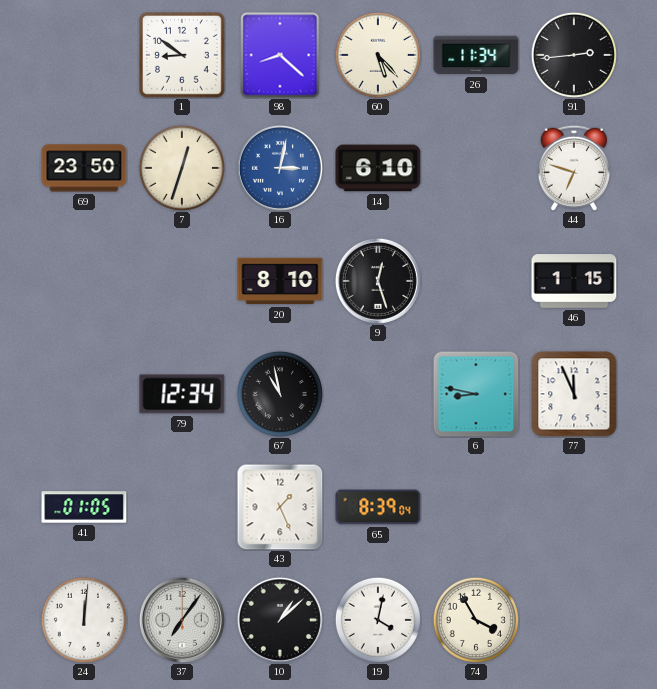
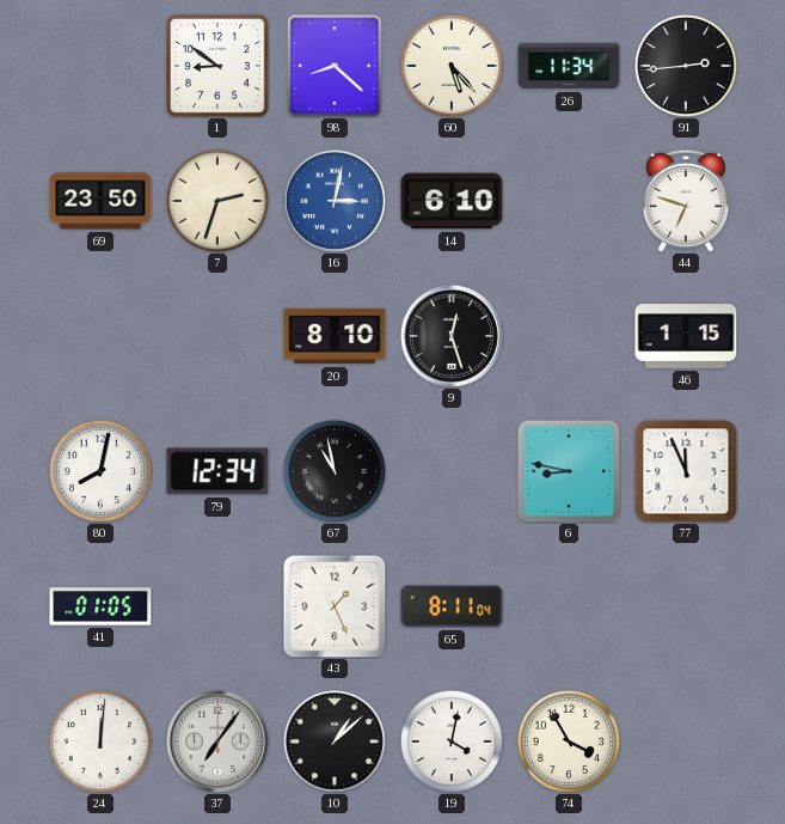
7: 12:33 -> 2:33
80: none -> 8:02
65: 8:39 -> 8:11
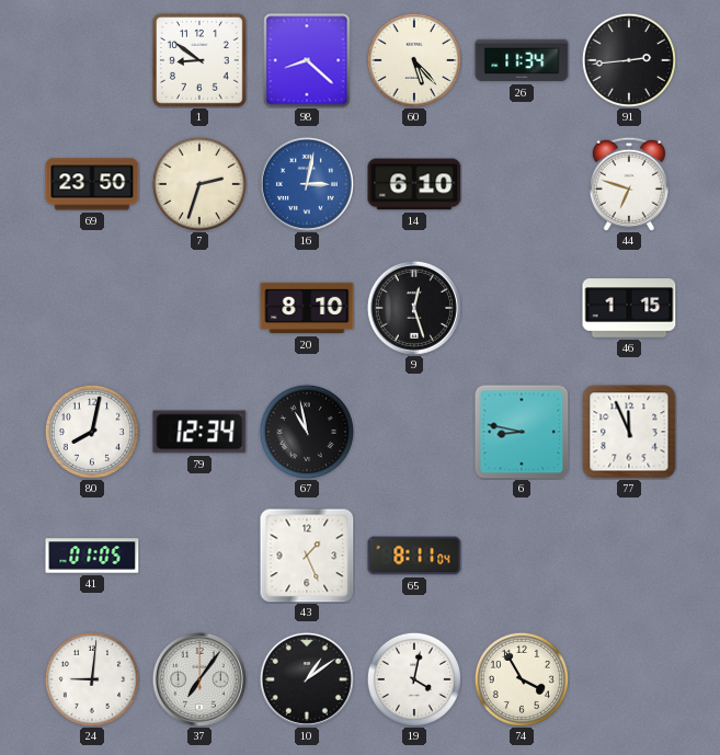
24: 12:01 -> 9:01
10: 1:08 -> 1:09
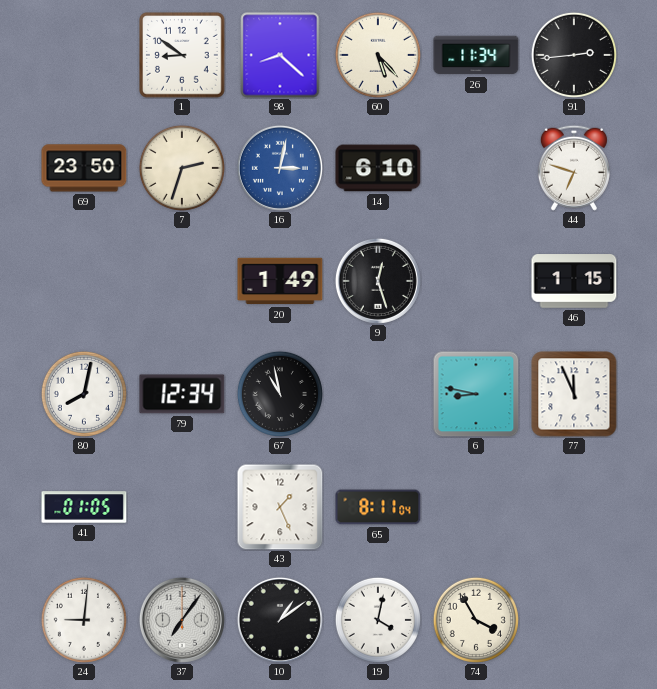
20: 8:10 -> 1:49
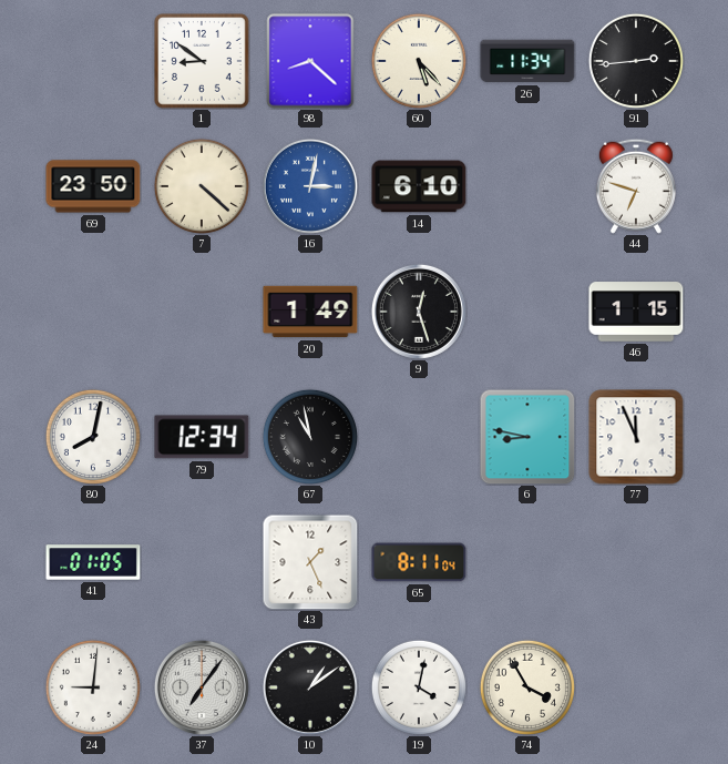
7: 2:33 -> 4:22
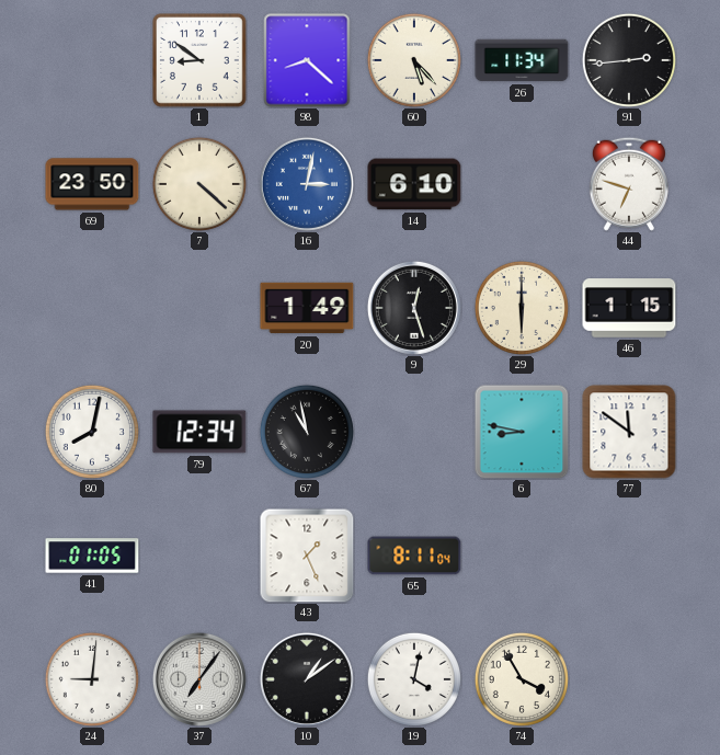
29: none -> 6:00
77: 11:56 -> 11:51
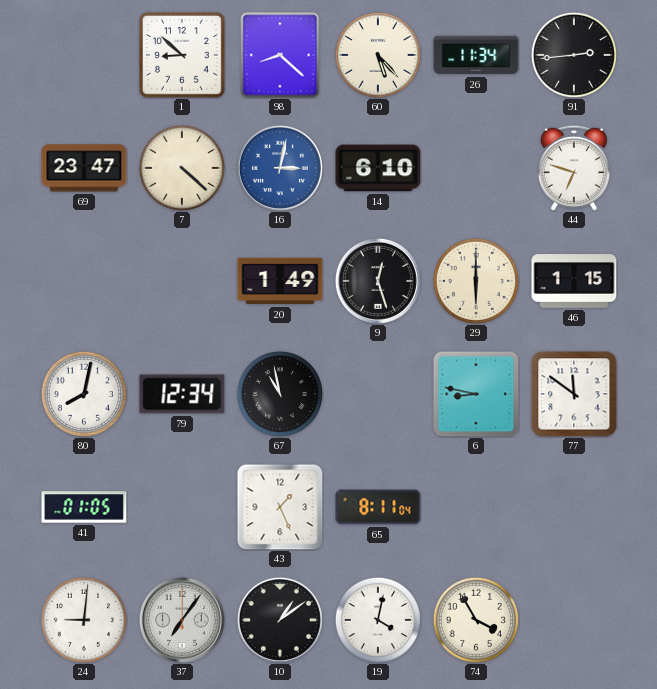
1: 8:51 -> 8:52
69: 23:50 -> 23:47
